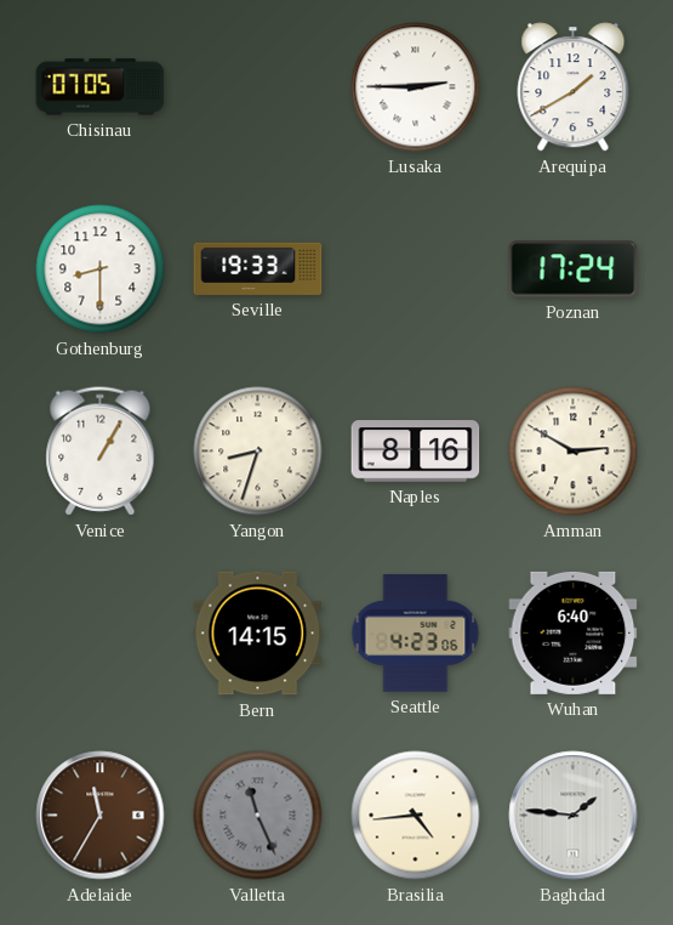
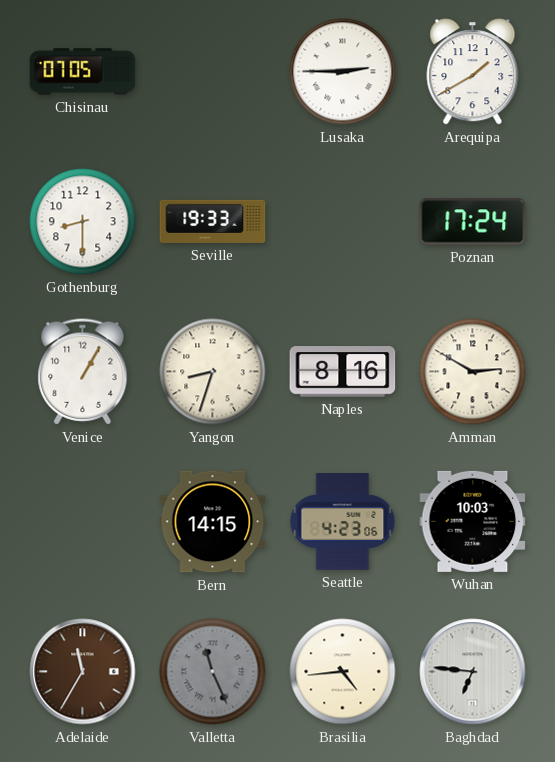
Wuhan: 6:40 -> 10:03
Baghdad: 1:46 -> 6:46
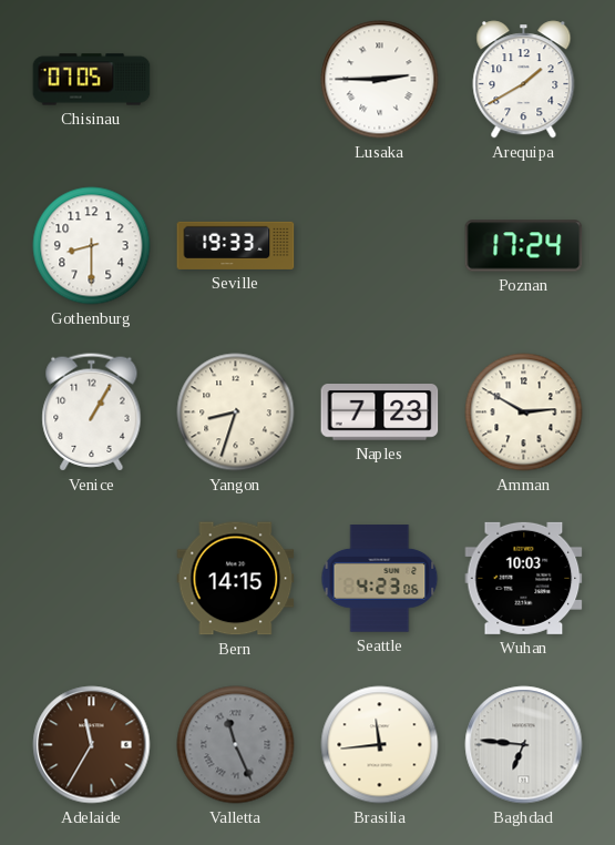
Naples: 8:16 -> 7:23
Brasilia: 4:44 -> 11:44
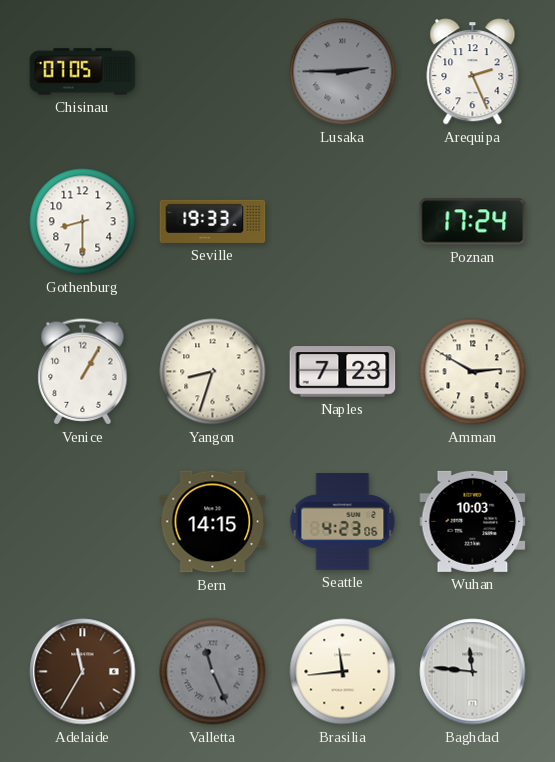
Lusaka dial: white -> grey
Arequipa: 1:40 -> 2:26
Baghdad: 6:46 -> 11:46
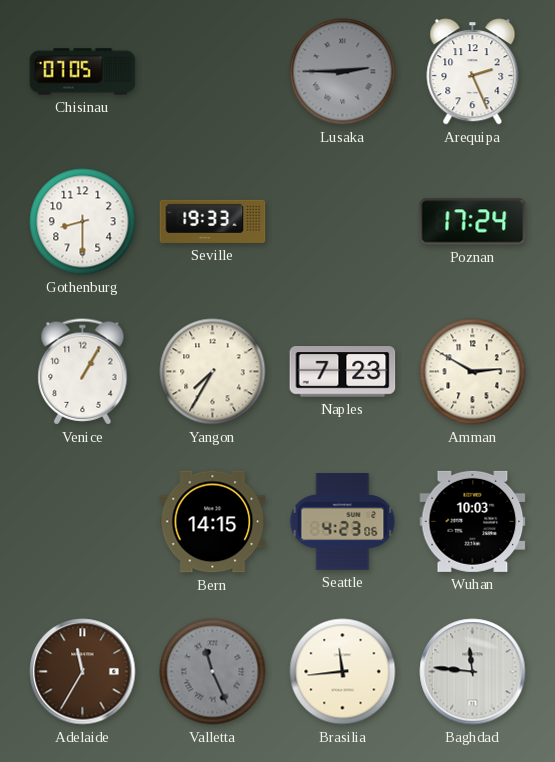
Yangon: 8:33 -> 7:35
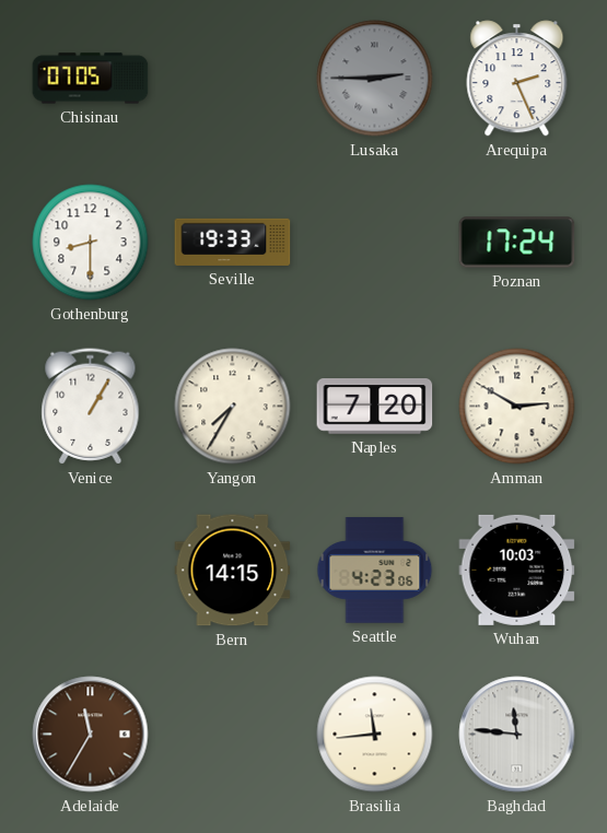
Naples: 7:23 -> 7:20
Valletta: 11:26 -> none
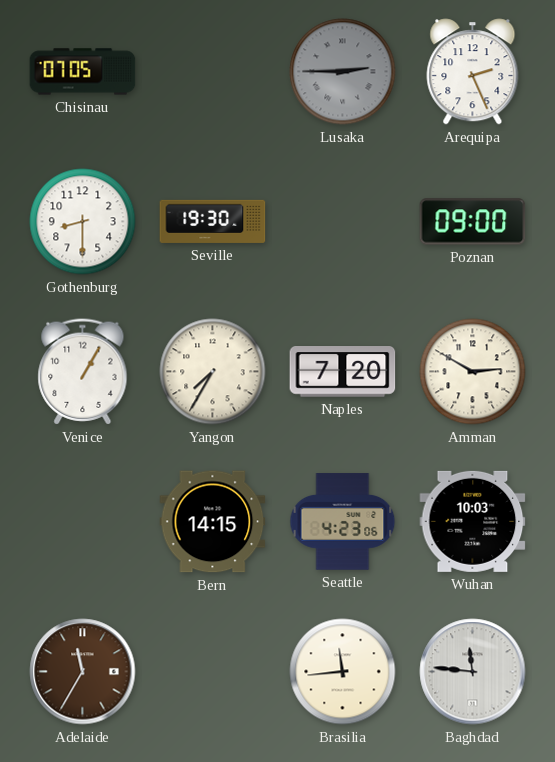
Seville: 19:33 -> 19:30
Poznan: 17:24 -> 09:00
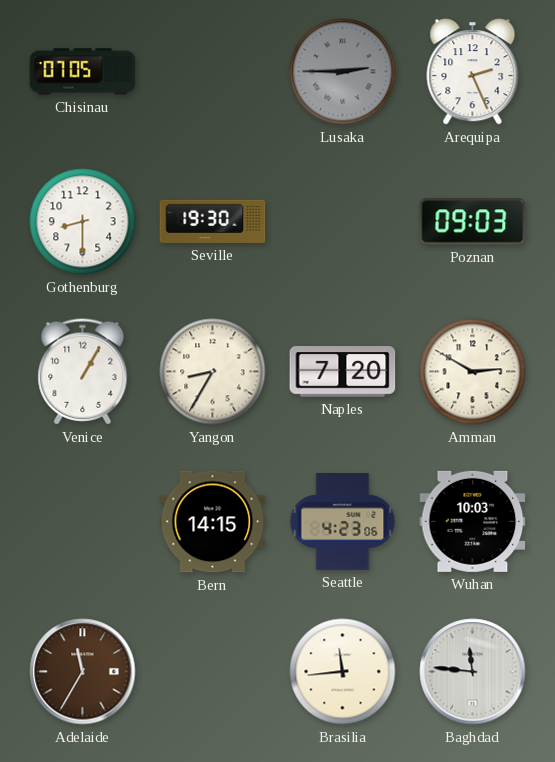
Poznan: 09:00 -> 09:03
Yangon: 7:35 -> 8:35
